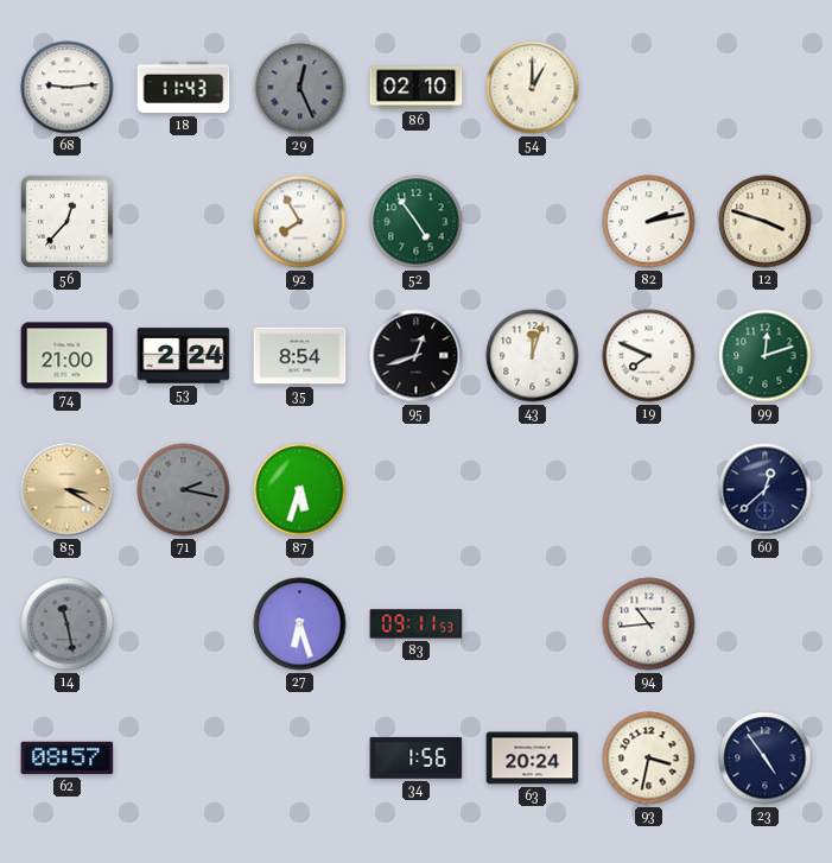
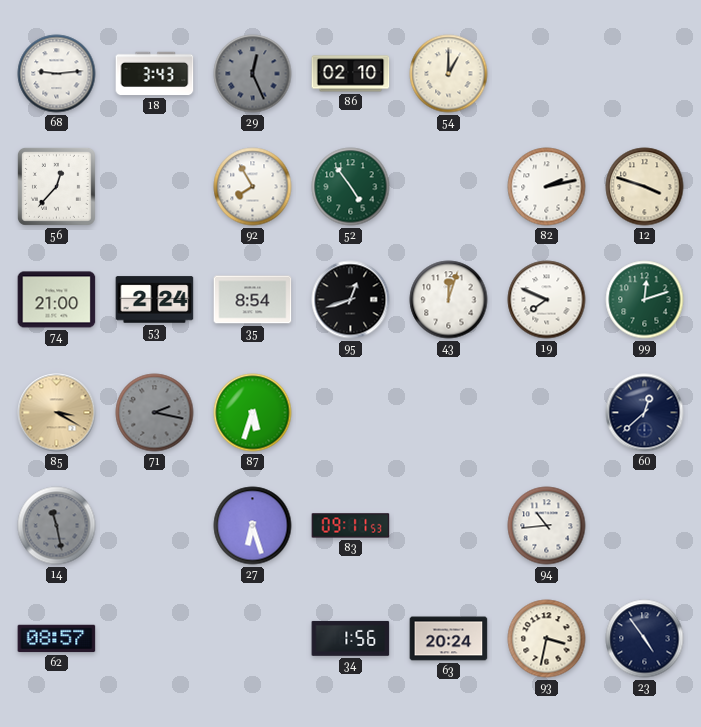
18: 11:43 -> 3:43
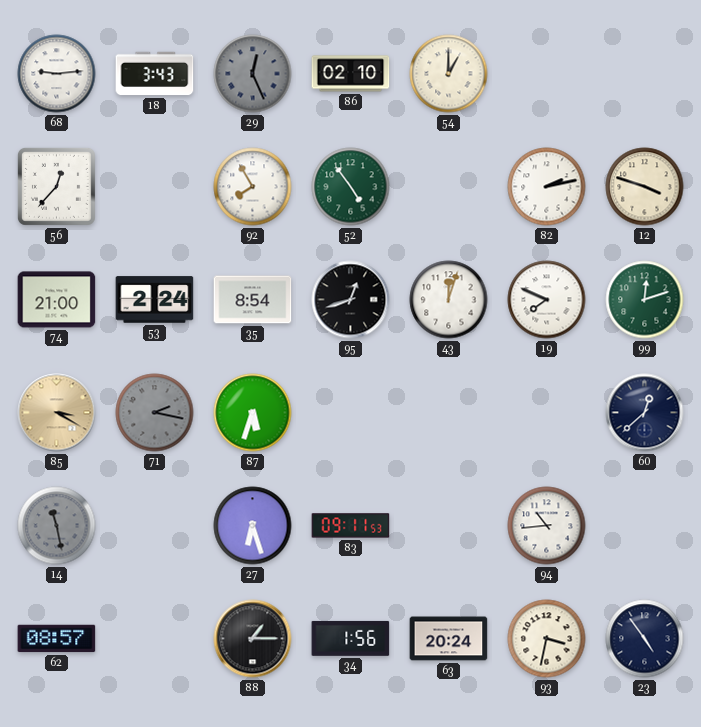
88: none -> 1:15
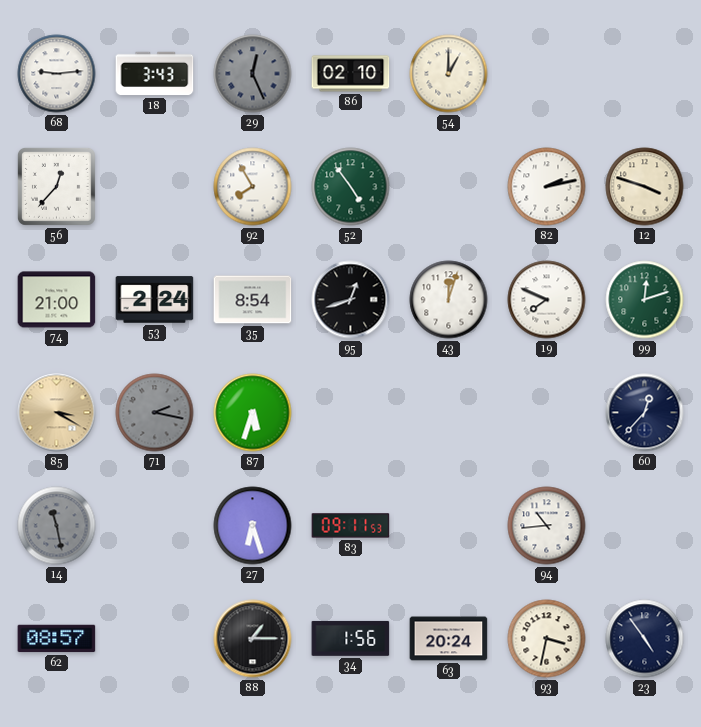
60: 12:38 -> 12:37
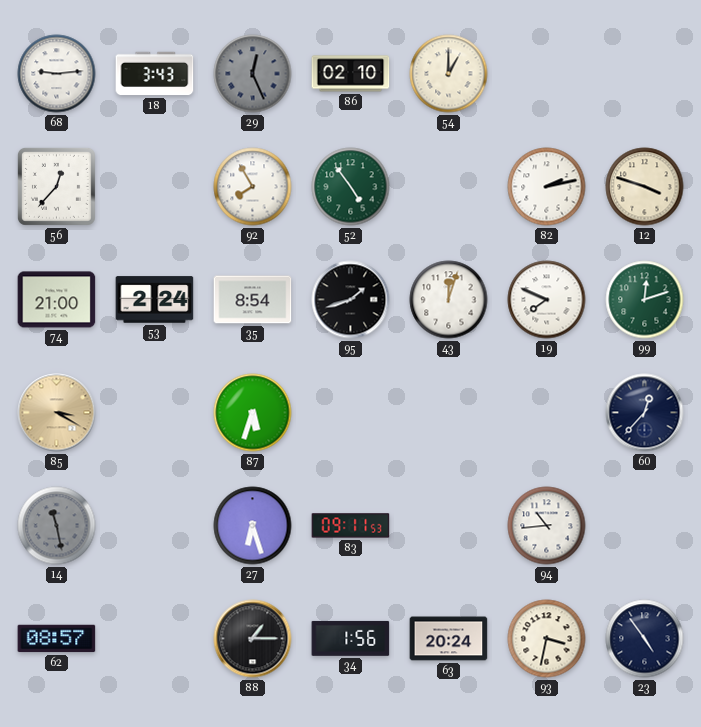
95: 12:42 -> 1:42
71: 2:17 -> none
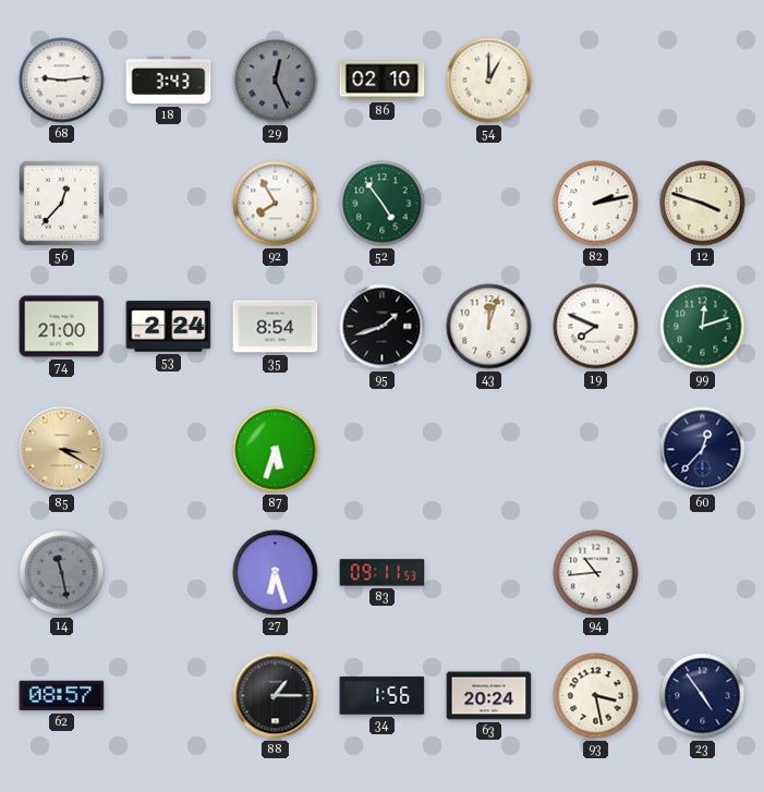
93: 3:32 -> 3:28
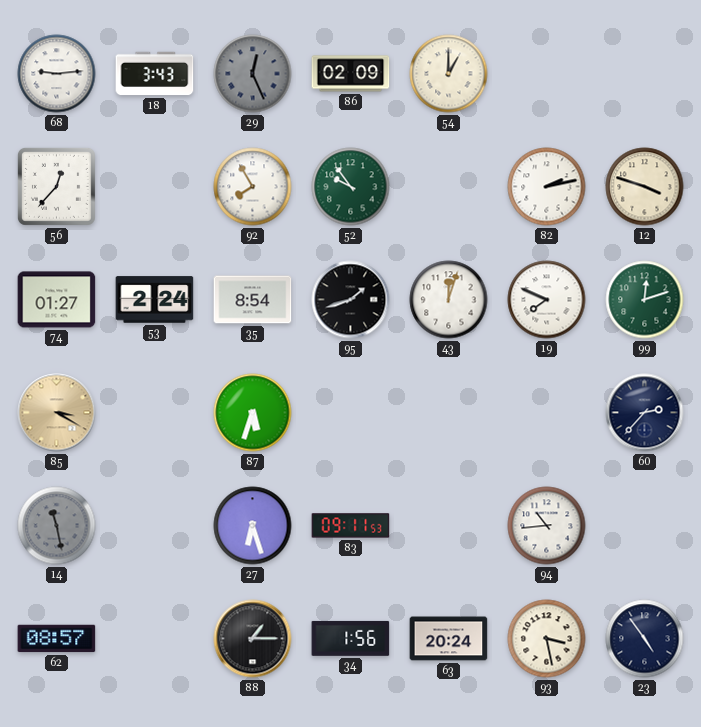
86: 02:10 -> 02:09
52: 4:54 -> 9:54
74: 21:00 -> 01:27
60: 12:37 -> 2:37
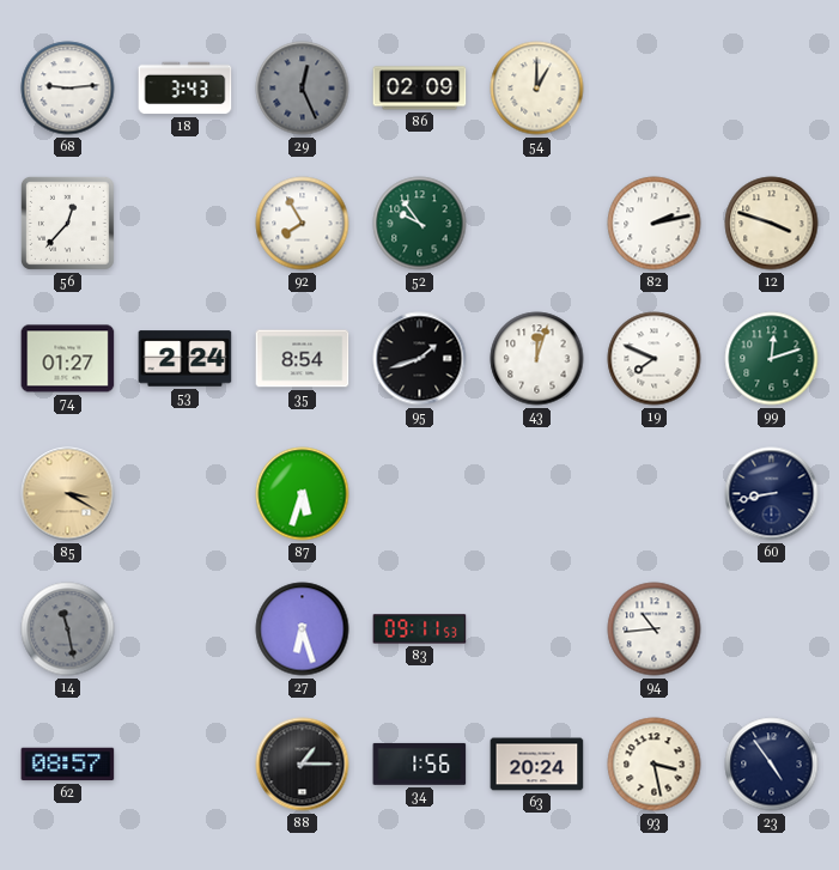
60: 2:37 -> 8:43
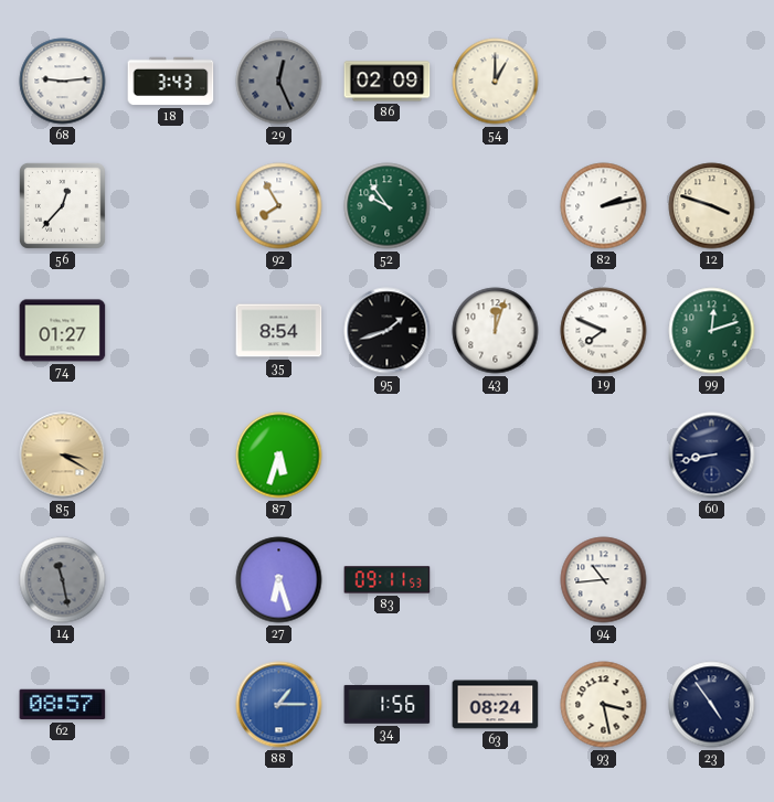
53: 2:24 -> none
88 dial: black -> blue
63: 20:24 -> 08:24
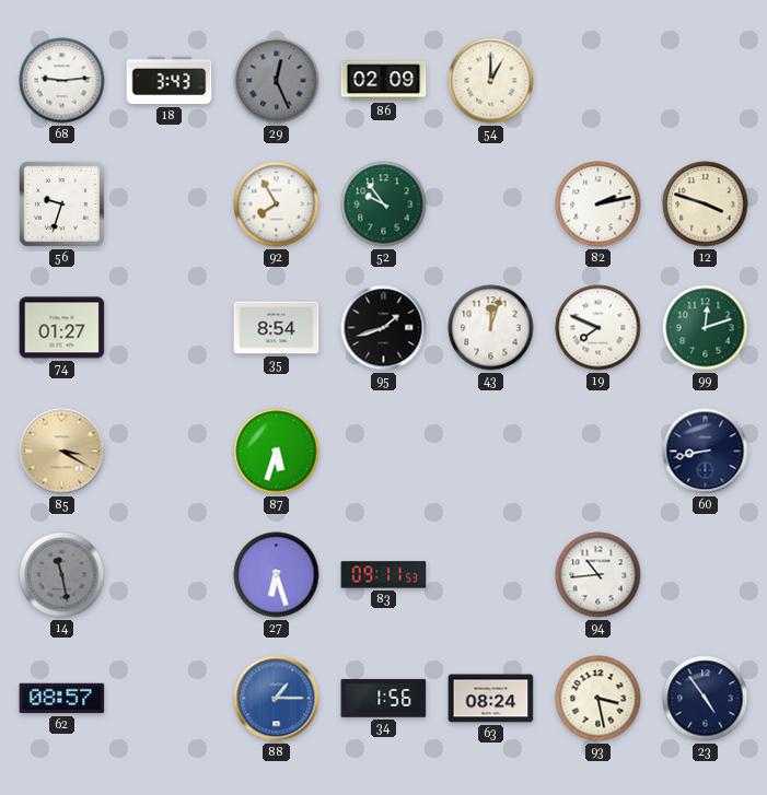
56: 12:37 -> 9:33
